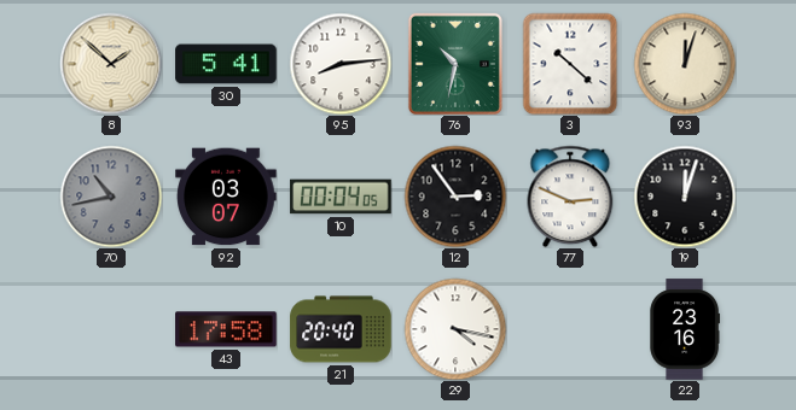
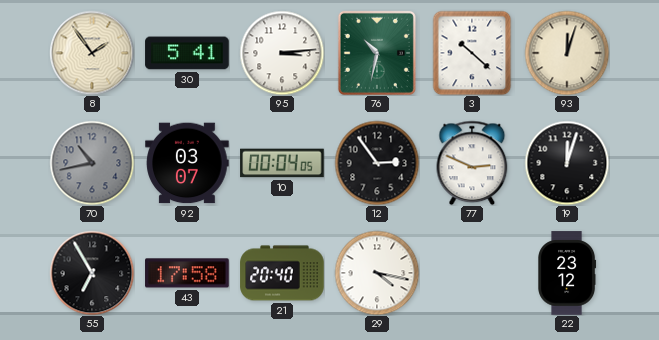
8: 1:52 -> 1:54
95: 8:14 -> 3:14
55: none -> 6:55
22: 23:16 -> 23:12
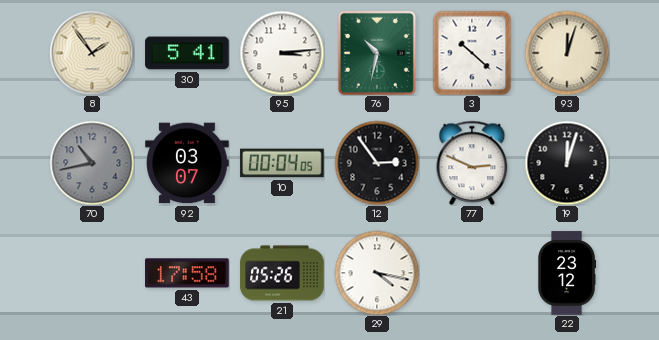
55: 6:55 -> none
21: 20:40 -> 05:26
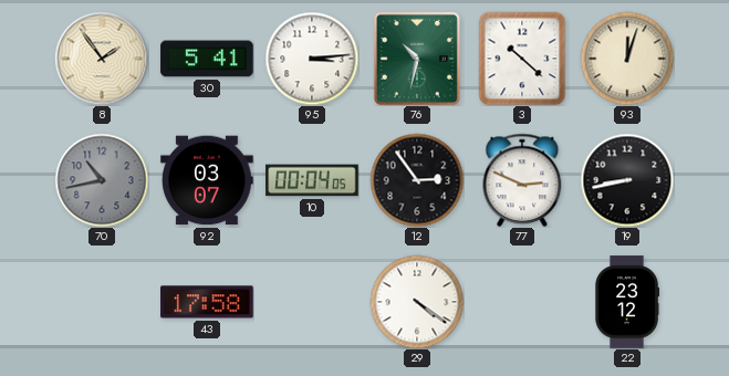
19: 12:03 -> 8:43
21: 05:26 -> none
29: 4:17 -> 4:21
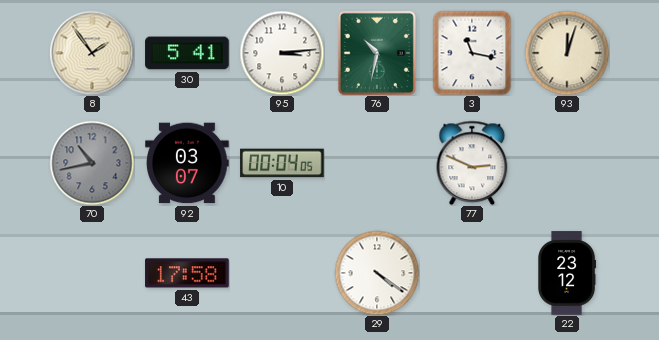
3: 10:22 -> 11:17
12: 2:54 -> none
19: 8:43 -> none
